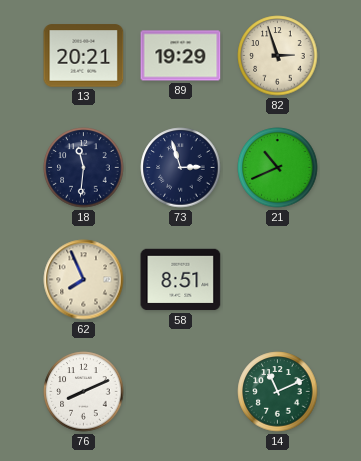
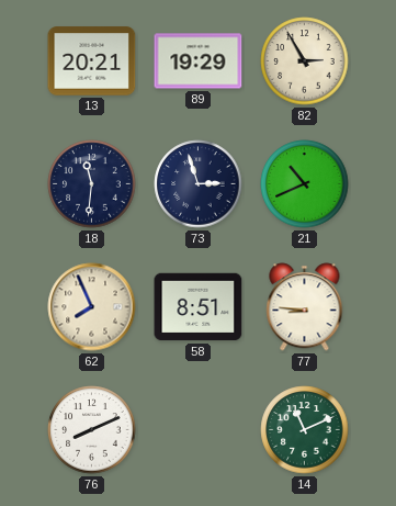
82: 2:57 -> 2:55
77: none -> 8:46
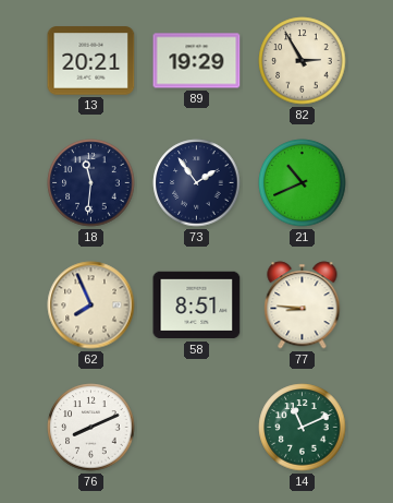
73: 2:57 -> 1:54
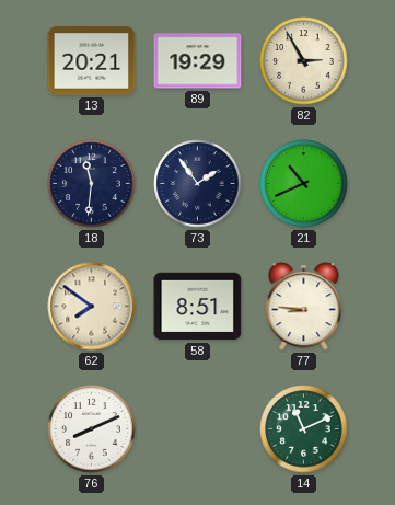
62: 7:56 -> 7:51
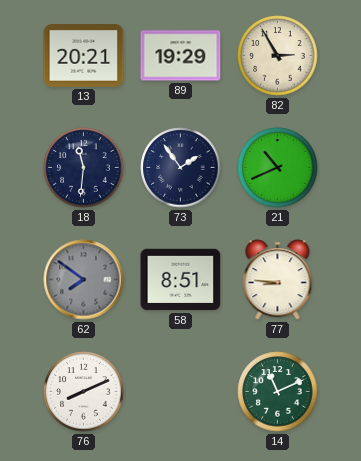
62 dial: cream -> grey
